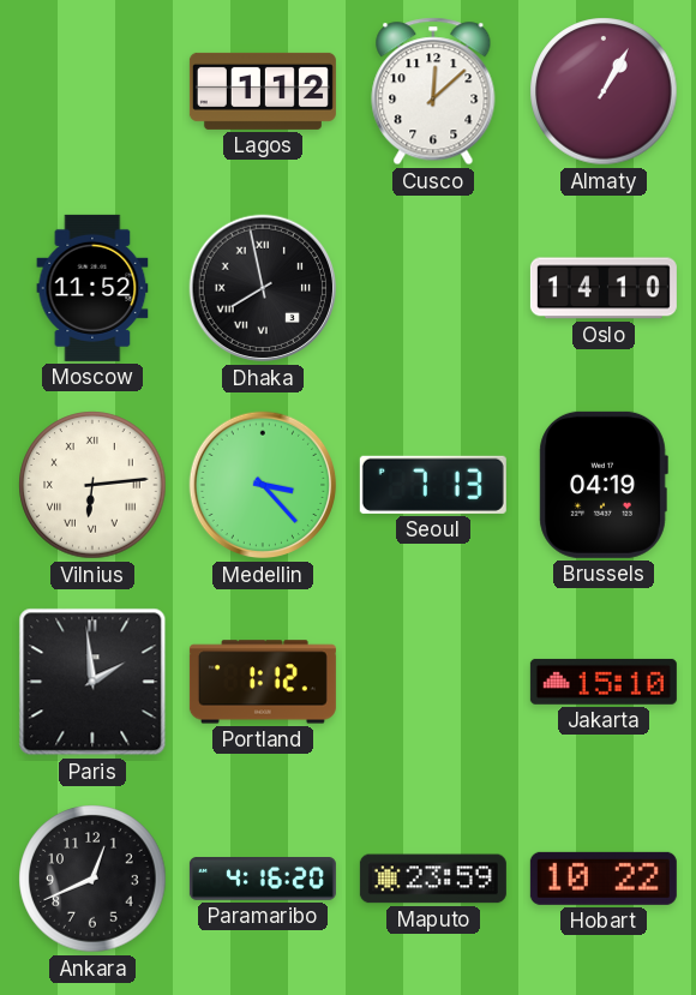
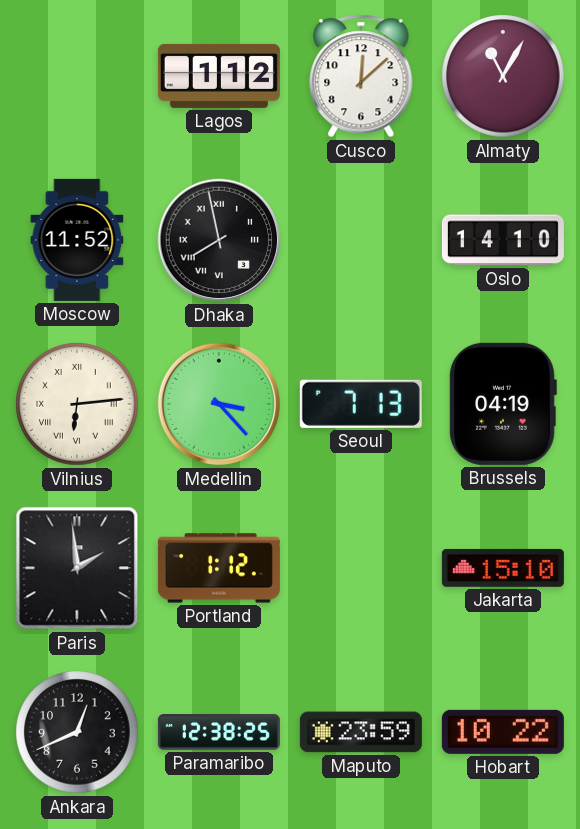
Almaty: 1:05 -> 11:05
Paramaribo: 4:16 -> 12:38
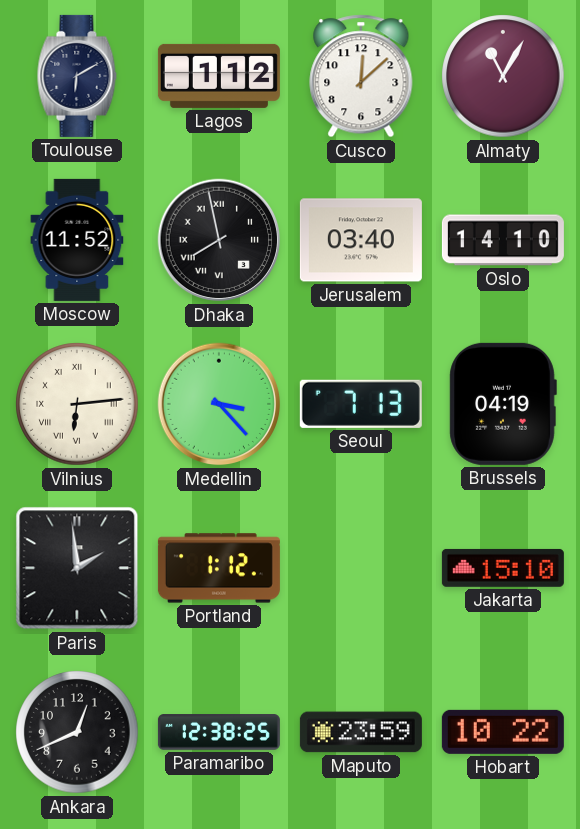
Toulouse: none -> 6:10
Jerusalem: none -> 03:40
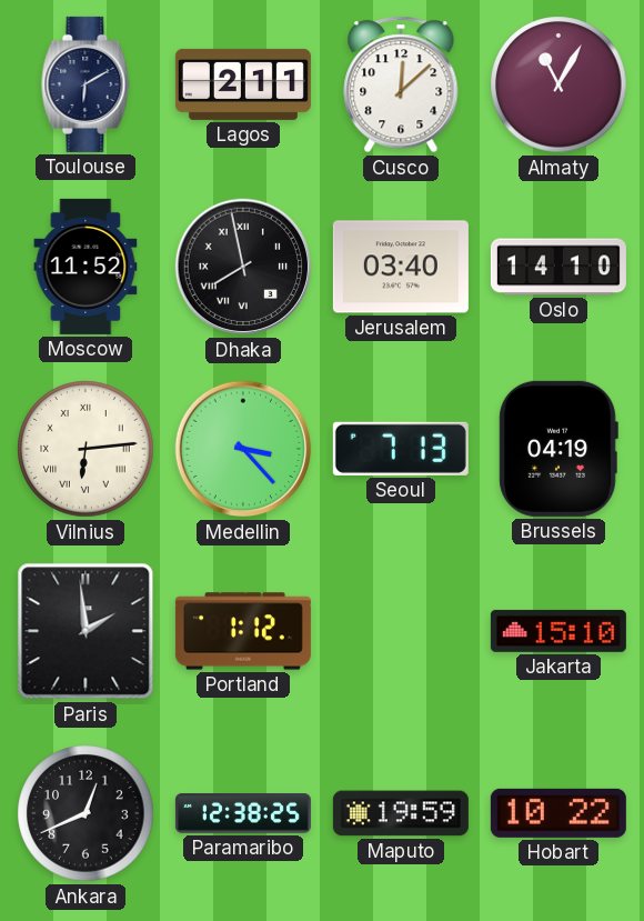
Lagos: 1:12 -> 2:11
Maputo: 23:59 -> 19:59
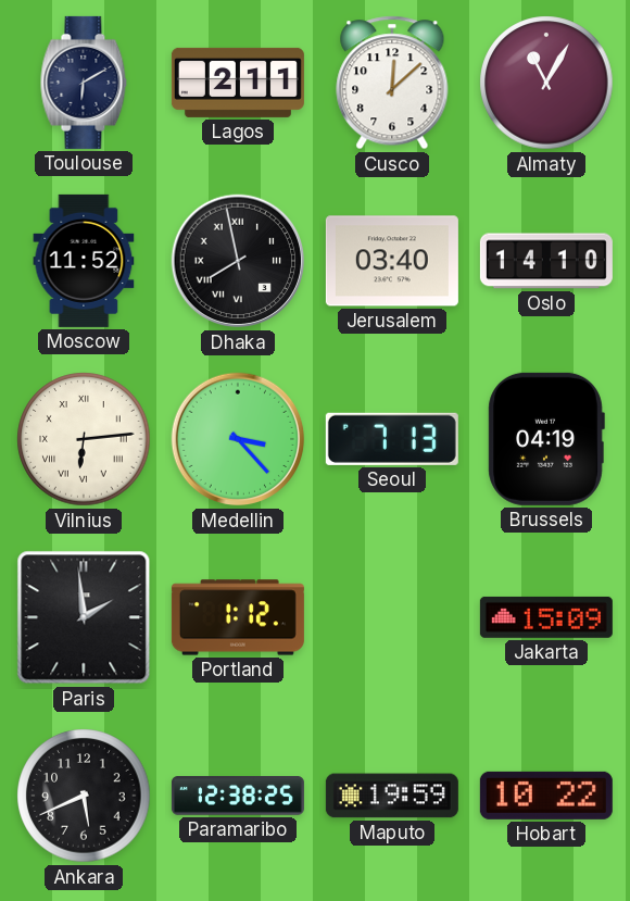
Jakarta: 15:10 -> 15:09
Ankara: 12:41 -> 5:41
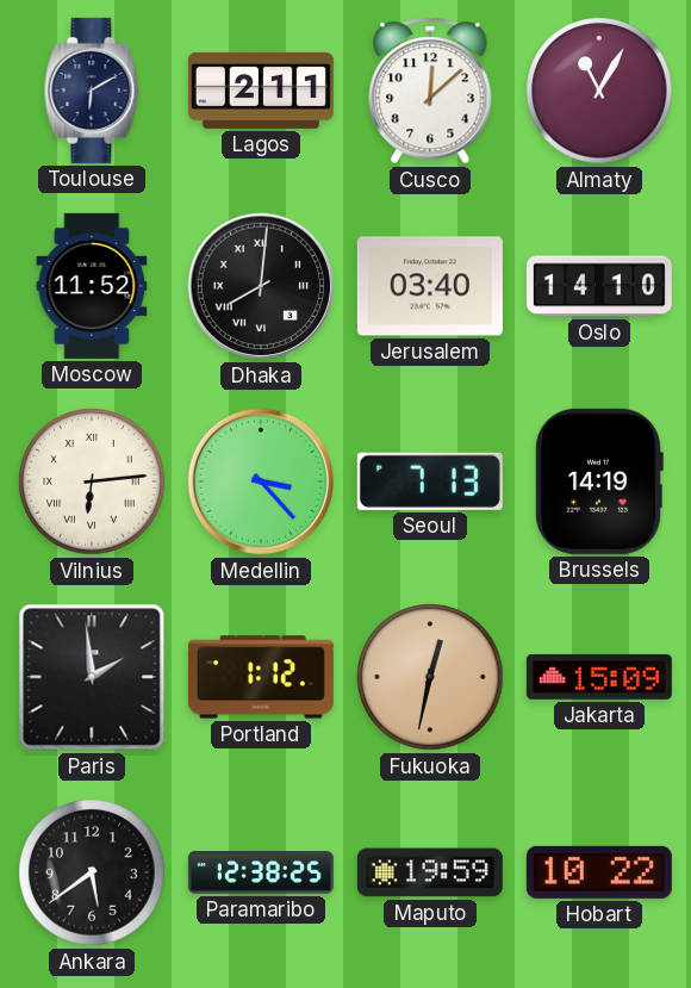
Dhaka: 7:58 -> 8:01
Brussels: 04:19 -> 14:19
Fukuoka: none -> 12:32
Ankara: 5:41 -> 5:39
